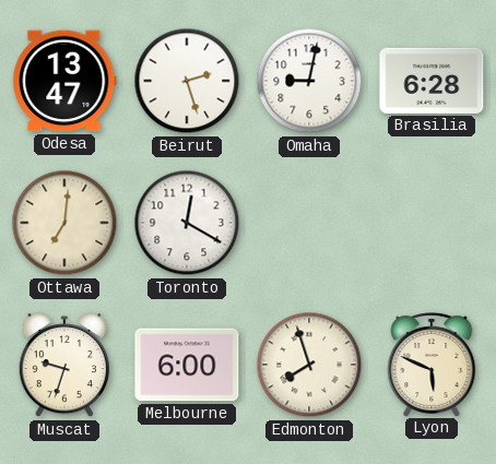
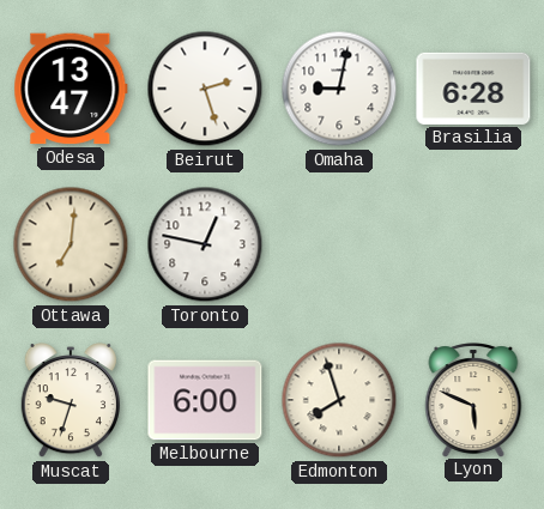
Toronto: 12:20 -> 12:47
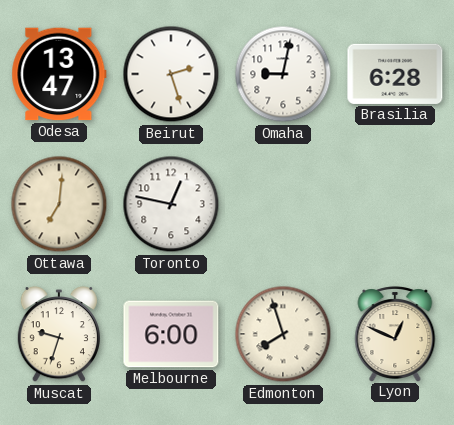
Lyon: 5:49 -> 12:49
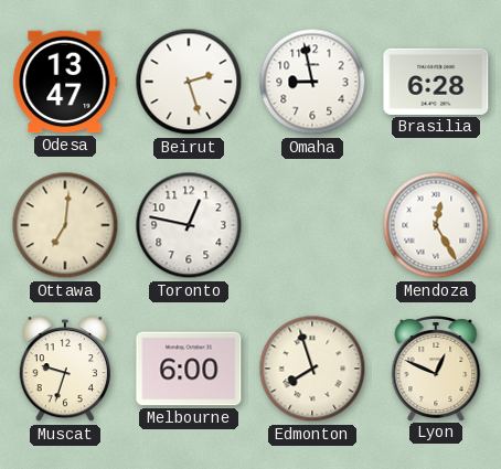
Omaha: 9:02 -> 8:58
Mendoza: none -> 12:25
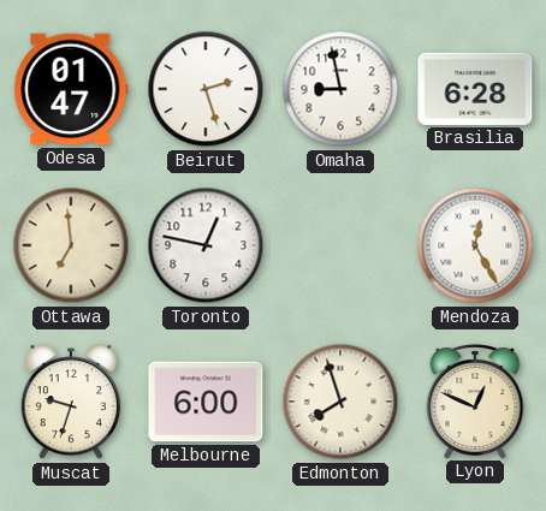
Odesa: 13:47 -> 01:47
Ottawa: 7:01 -> 6:59
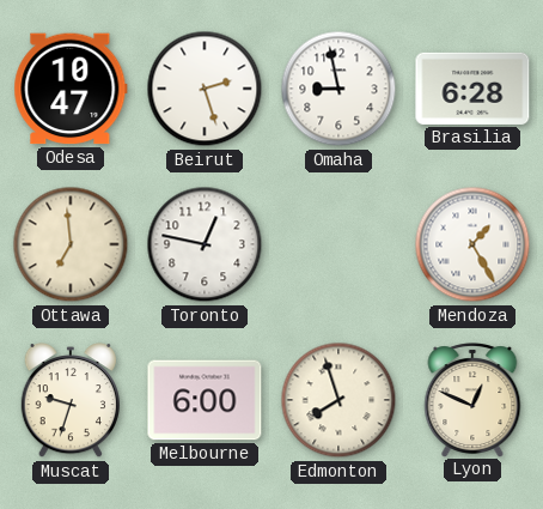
Odesa: 01:47 -> 10:47
Mendoza: 12:25 -> 1:25
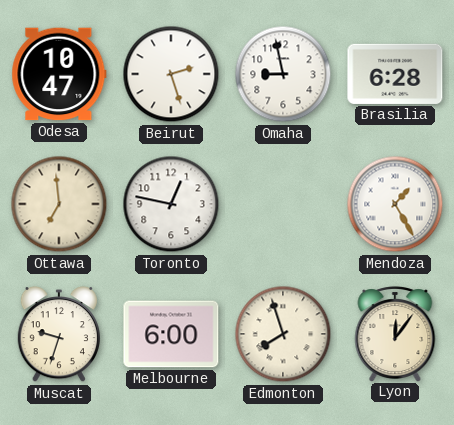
Lyon: 12:49 -> 12:06
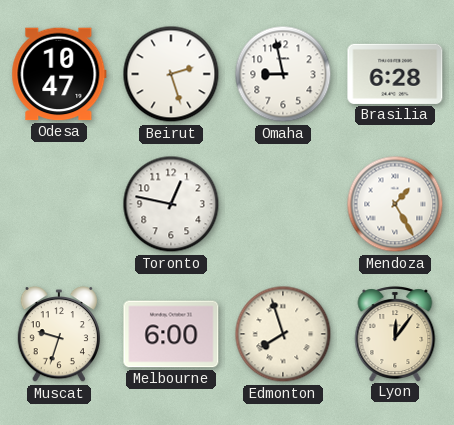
Ottawa: 6:59 -> none
